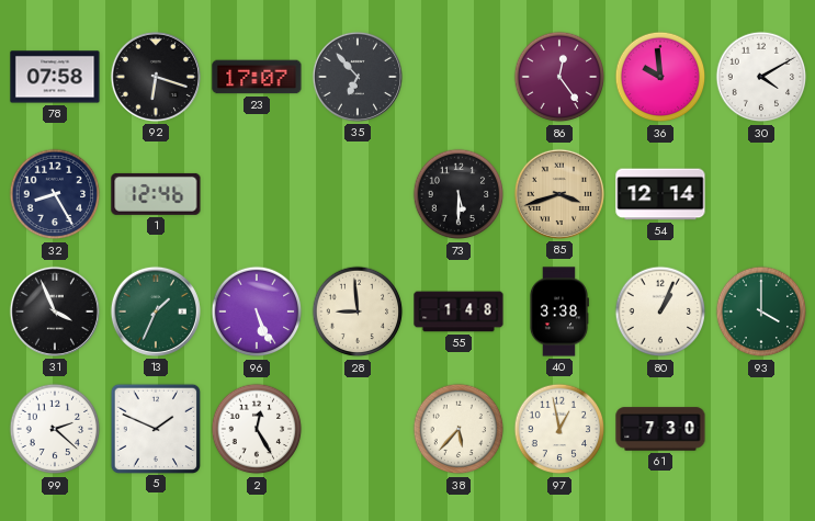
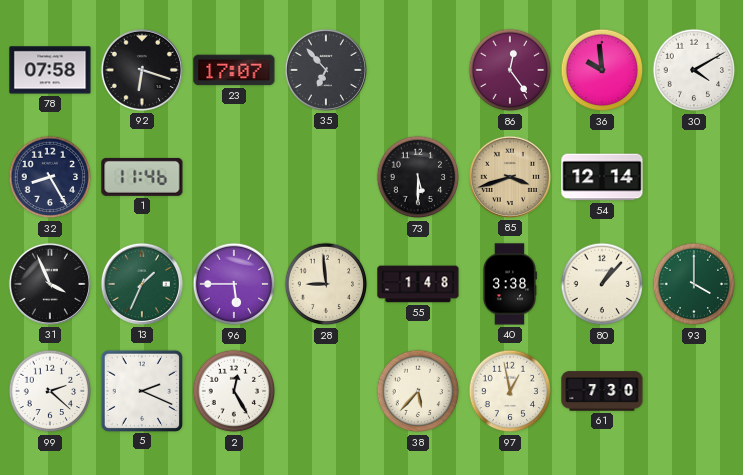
1: 12:46 -> 11:46
96: 5:26 -> 5:45
80: 1:04 -> 1:07
5: 1:49 -> 2:19
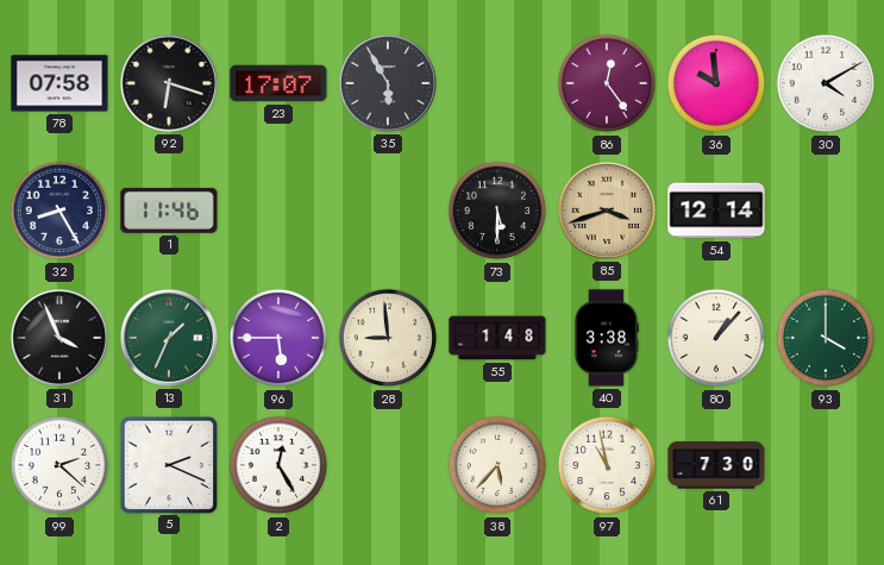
35: 6:53 -> 5:55
97: 12:58 -> 10:58
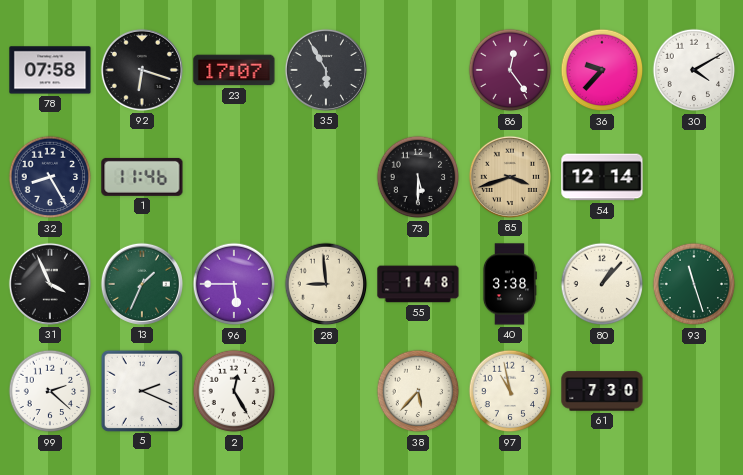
36: 9:59 -> 9:37
93: 4:00 -> 11:27
